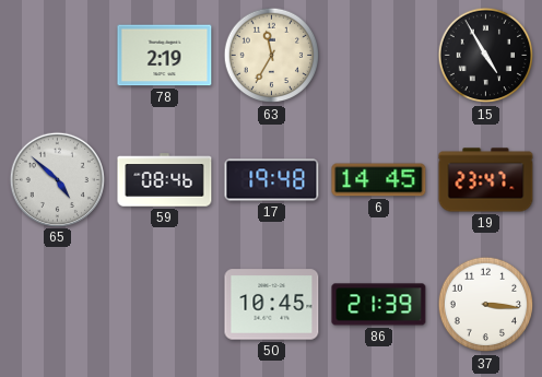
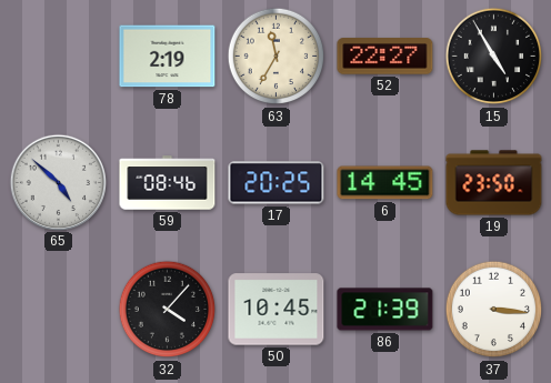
52: none -> 22:27
17: 19:48 -> 20:25
19: 23:47 -> 23:50
32: none -> 4:07
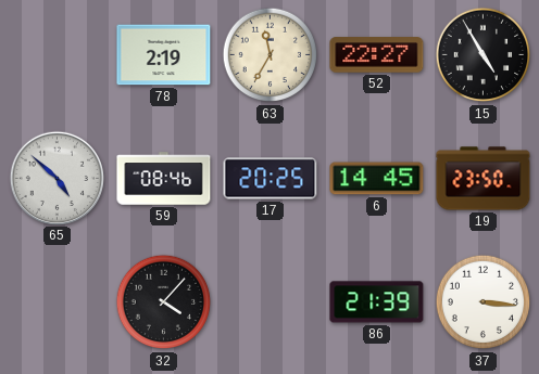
50: 10:45 -> none
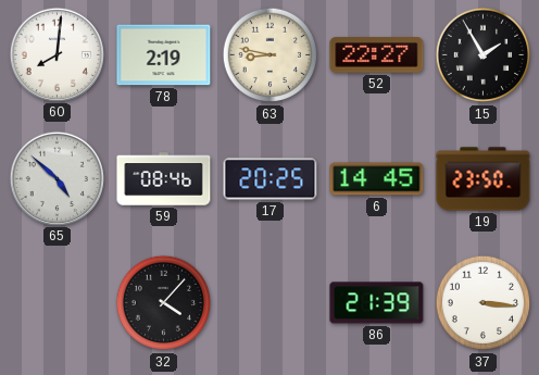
60: none -> 8:01
63: 11:35 -> 8:47
15: 4:55 -> 1:55
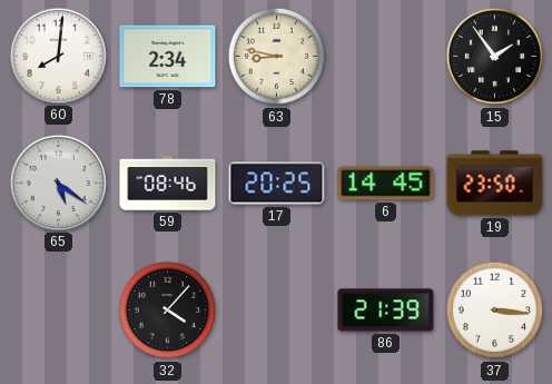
78: 2:19 -> 2:34
52: 22:27 -> none
15: 1:55 -> 1:54
65: 4:52 -> 5:21
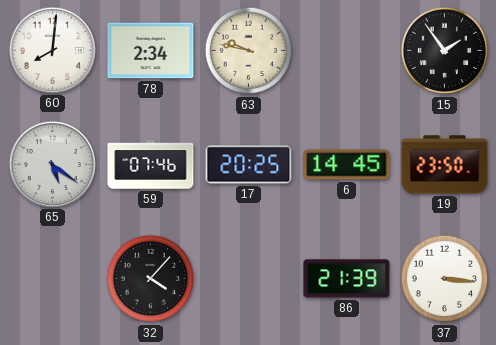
63: 8:47 -> 9:47
59: 08:46 -> 07:46
